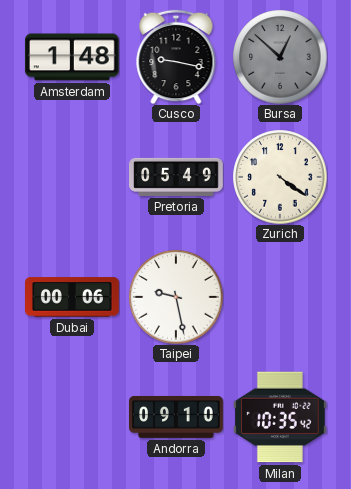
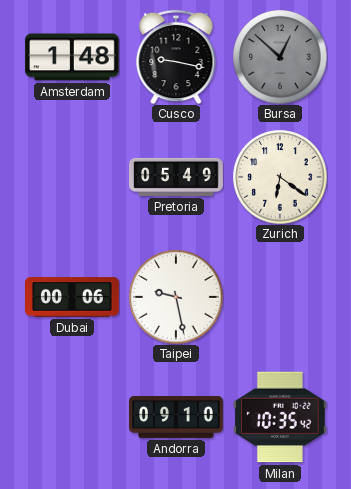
Zurich: 4:21 -> 6:21
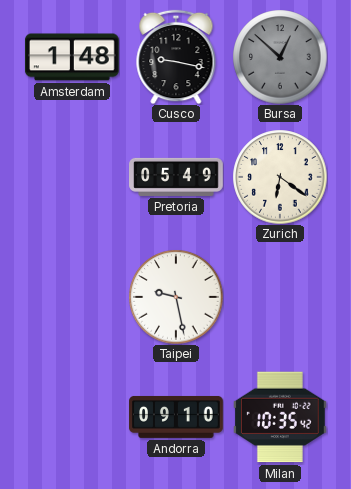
Dubai: 00:06 -> none
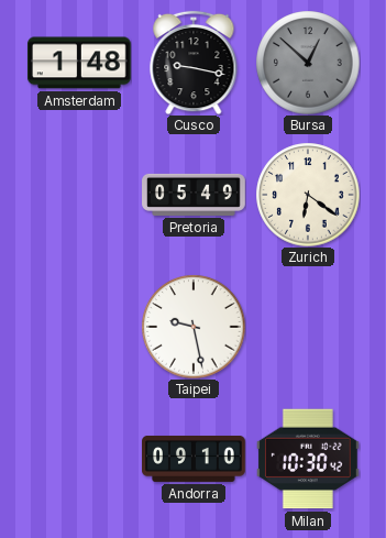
Milan: 10:35 -> 10:30
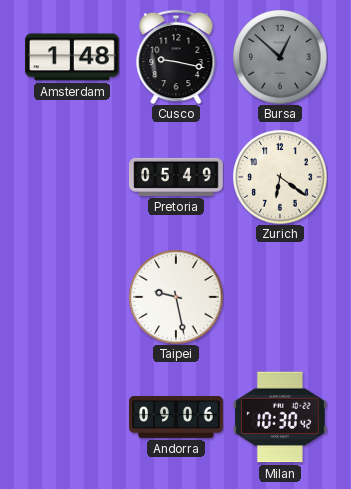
Andorra: 09:10 -> 09:06
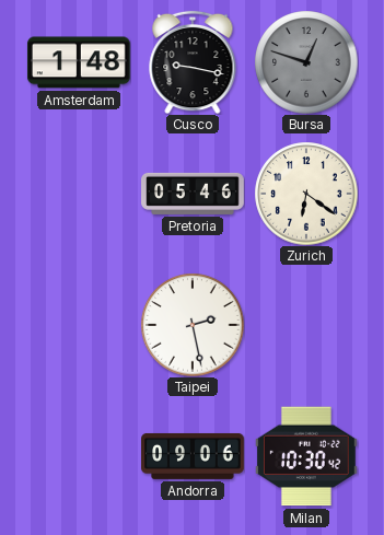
Bursa: 12:52 -> 12:48
Pretoria: 05:49 -> 05:46
Taipei: 9:28 -> 2:28
